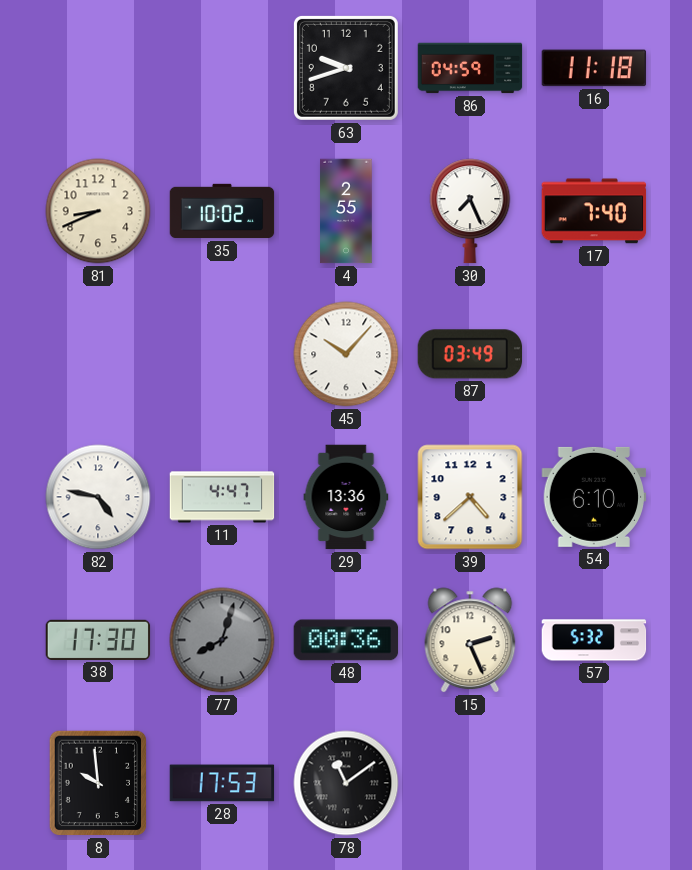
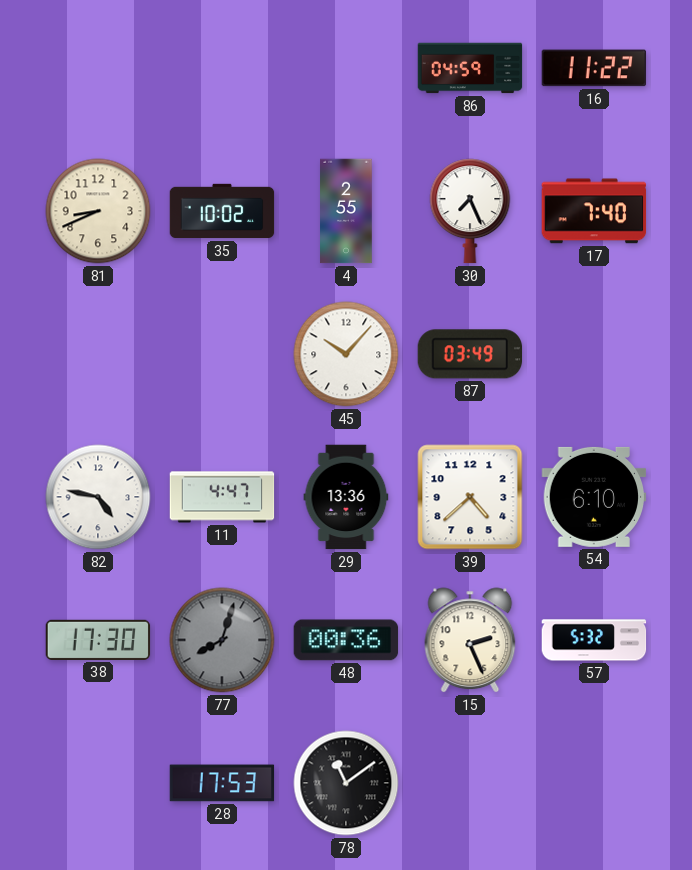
63: 9:42 -> none
16: 11:18 -> 11:22
8: 9:59 -> none
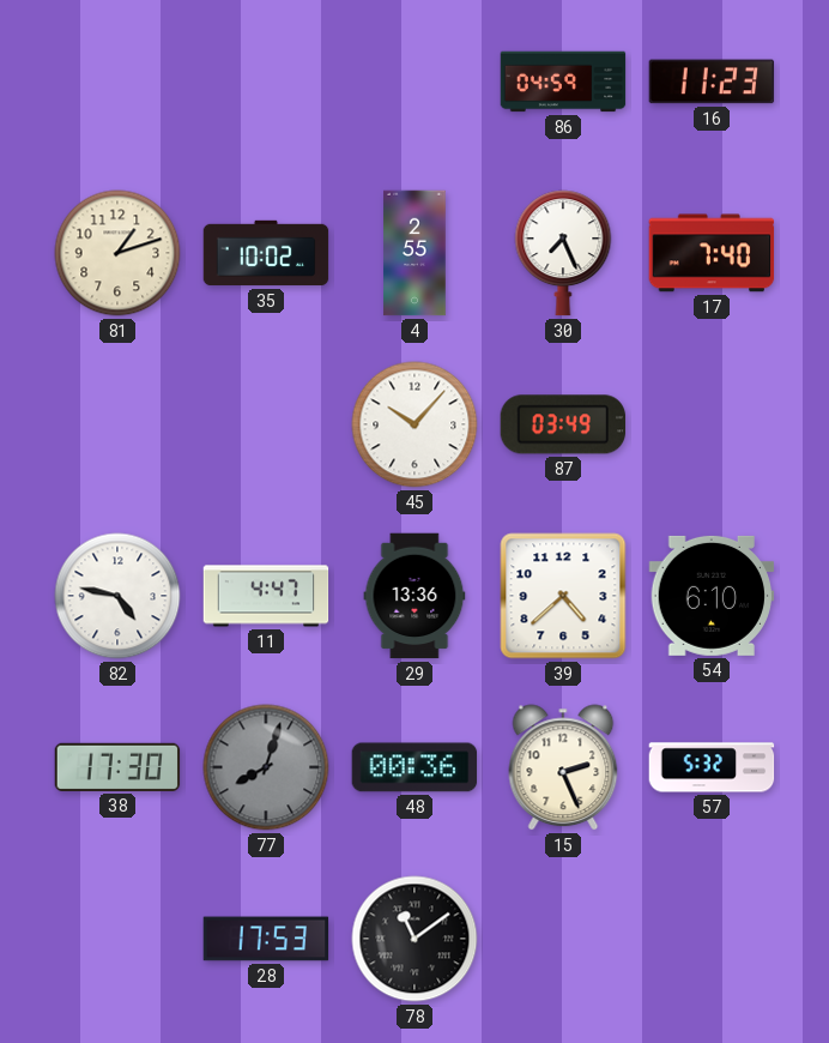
16: 11:22 -> 11:23
81: 8:41 -> 1:12
